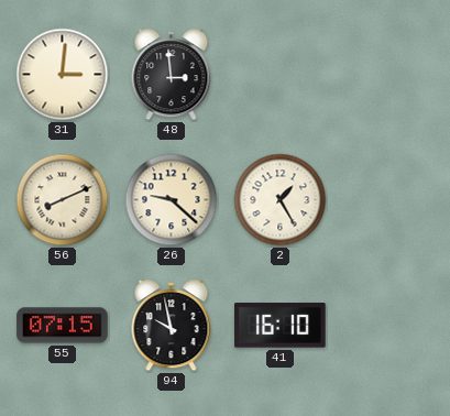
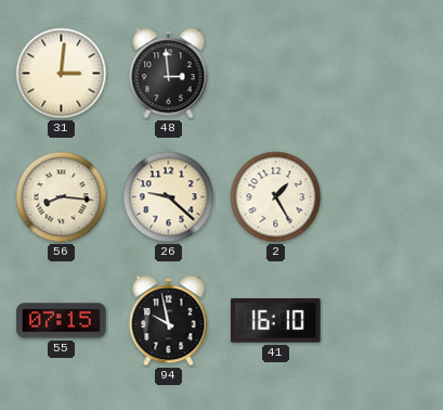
56: 8:11 -> 8:16
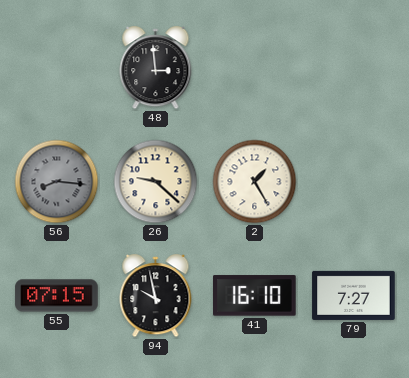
31: 3:01 -> none
56 dial: cream -> grey
79: none -> 7:27
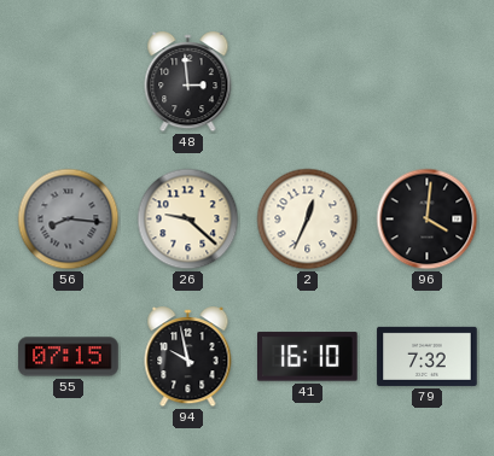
2: 1:25 -> 12:34
96: none -> 4:01
79: 7:27 -> 7:32
